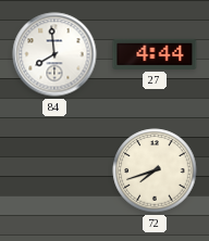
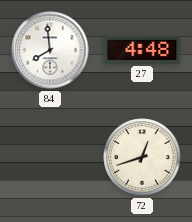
27: 4:44 -> 4:48
72: 7:42 -> 12:42
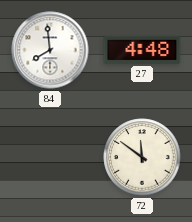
72: 12:42 -> 11:51
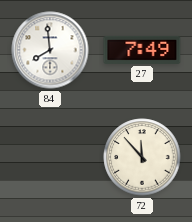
27: 4:48 -> 7:49
72: 11:51 -> 11:53
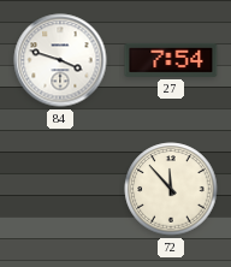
84: 7:59 -> 3:48
27: 7:49 -> 7:54
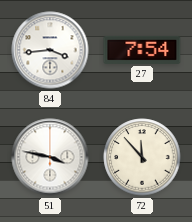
84: 3:48 -> 3:44
51: none -> 3:47
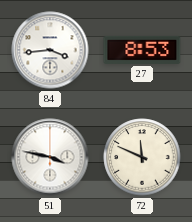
27: 7:54 -> 8:53
72: 11:53 -> 11:49
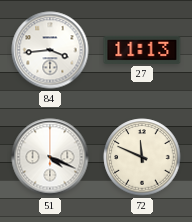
27: 8:53 -> 11:13
51: 3:47 -> 4:19
